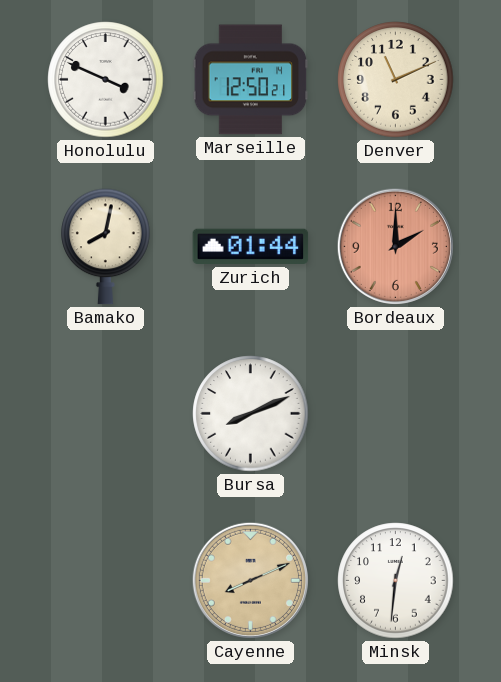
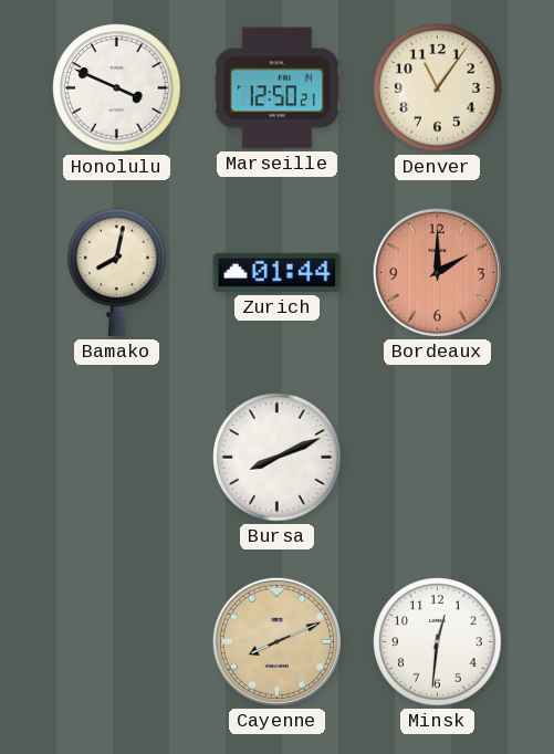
Denver: 11:11 -> 11:06
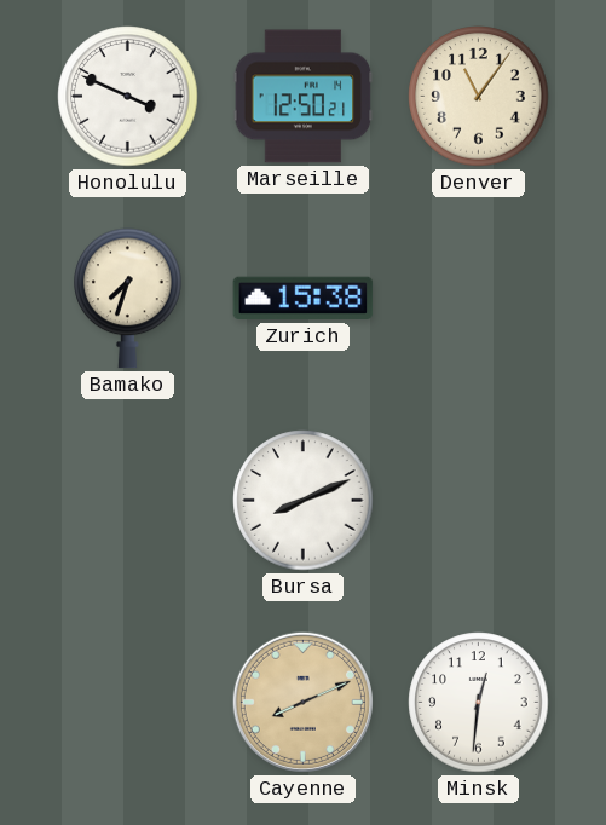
Bamako: 8:02 -> 7:33
Zurich: 01:44 -> 15:38
Bordeaux: 2:00 -> none
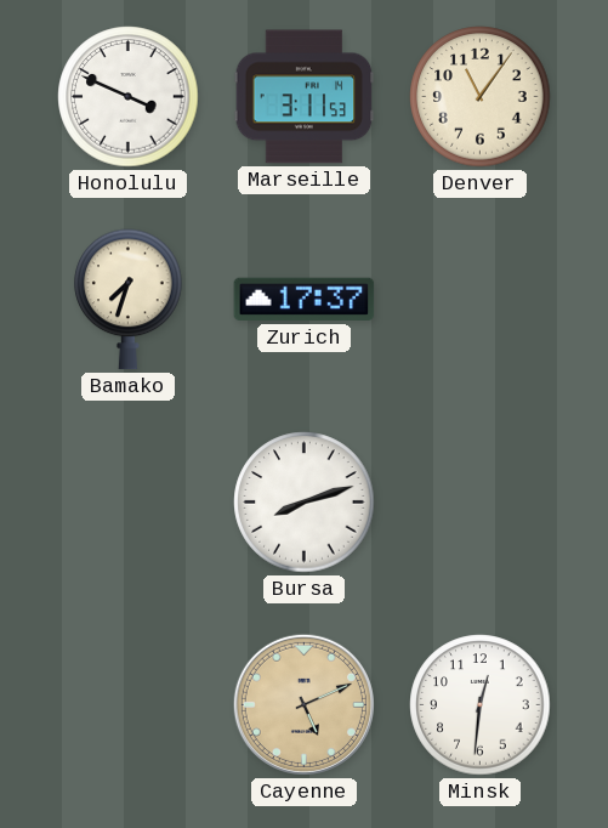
Marseille: 12:50 -> 3:11
Zurich: 15:38 -> 17:37
Bursa: 8:11 -> 8:12
Cayenne: 8:11 -> 5:11
